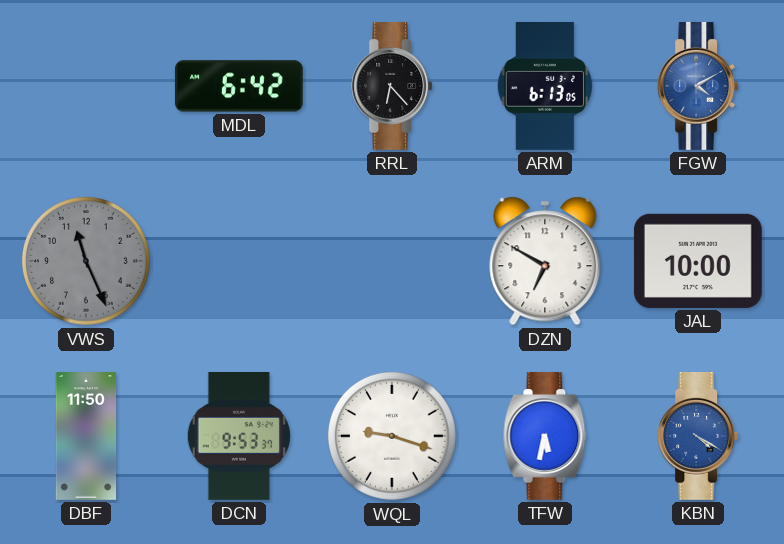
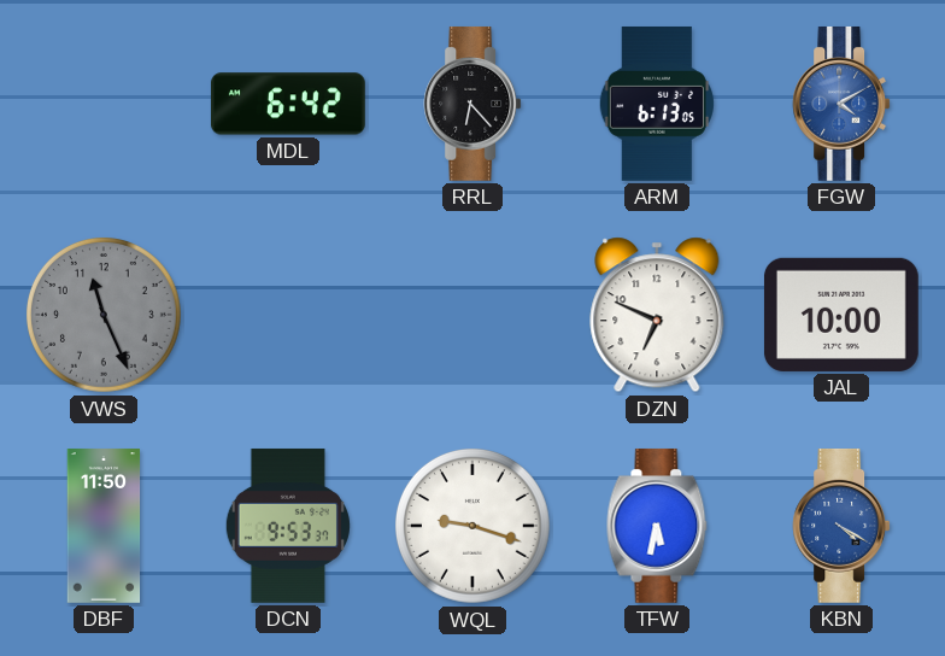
DZN: 6:50 -> 6:49
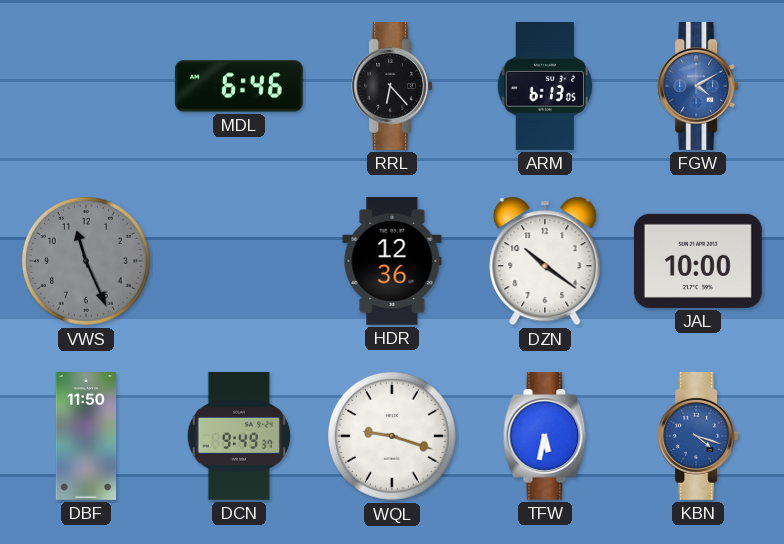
MDL: 6:42 -> 6:46
HDR: none -> 12:36
DZN: 6:49 -> 10:21
DCN: 9:53 -> 9:49
KBN: 4:20 -> 4:18
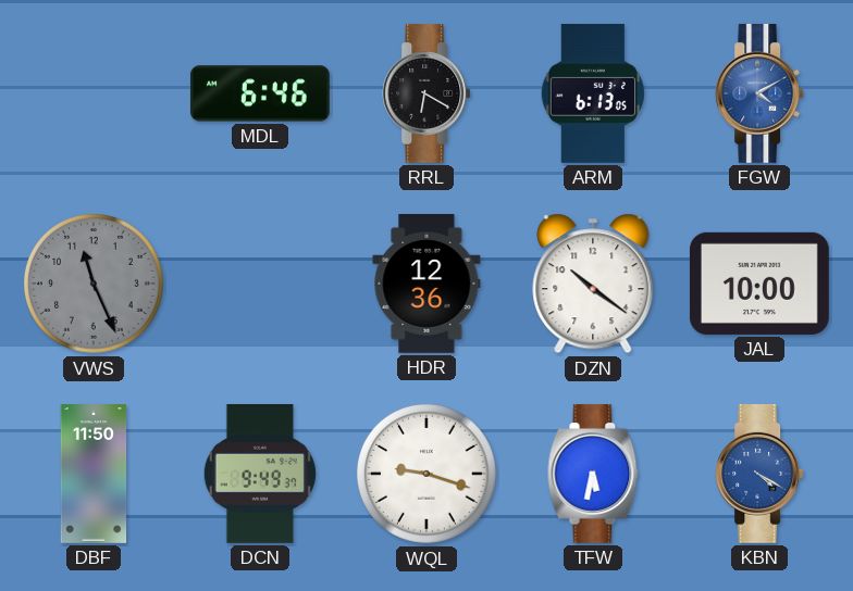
RRL: 6:23 -> 6:20
KBN: 4:18 -> 4:20
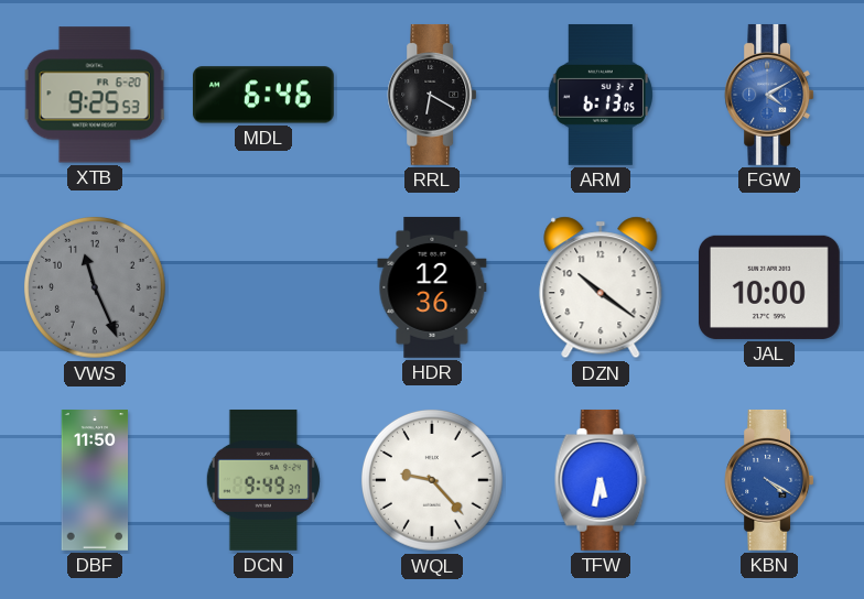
XTB: none -> 9:25
WQL: 9:18 -> 9:23
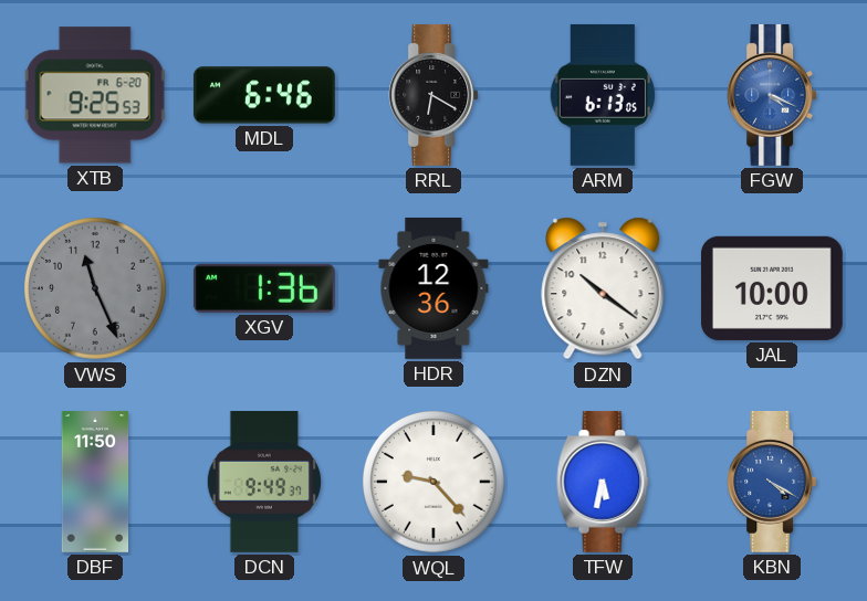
FGW: 4:10 -> 4:19
XGV: none -> 1:36
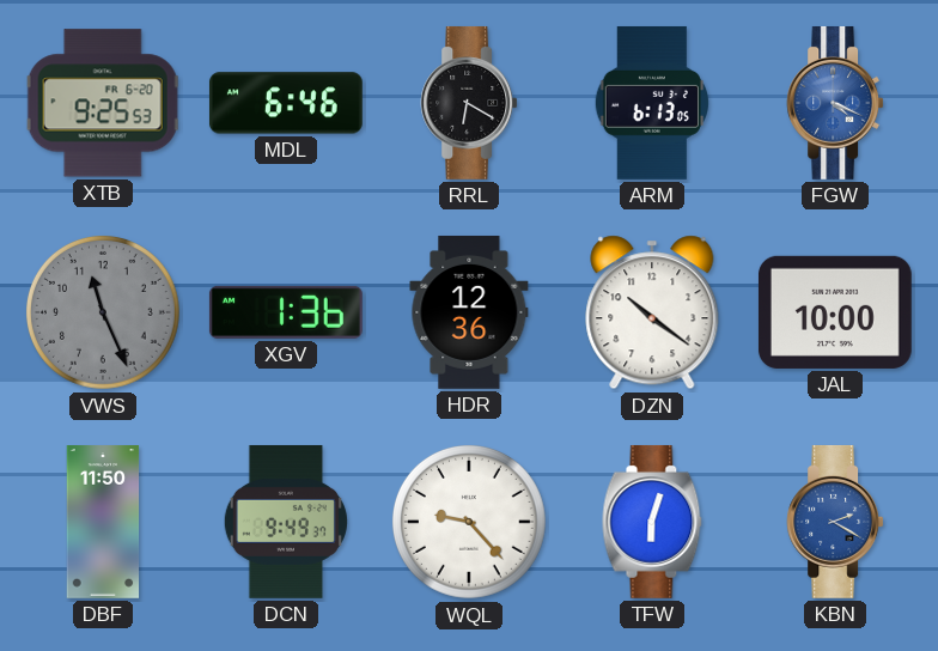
TFW: 5:32 -> 6:03
KBN: 4:20 -> 2:20
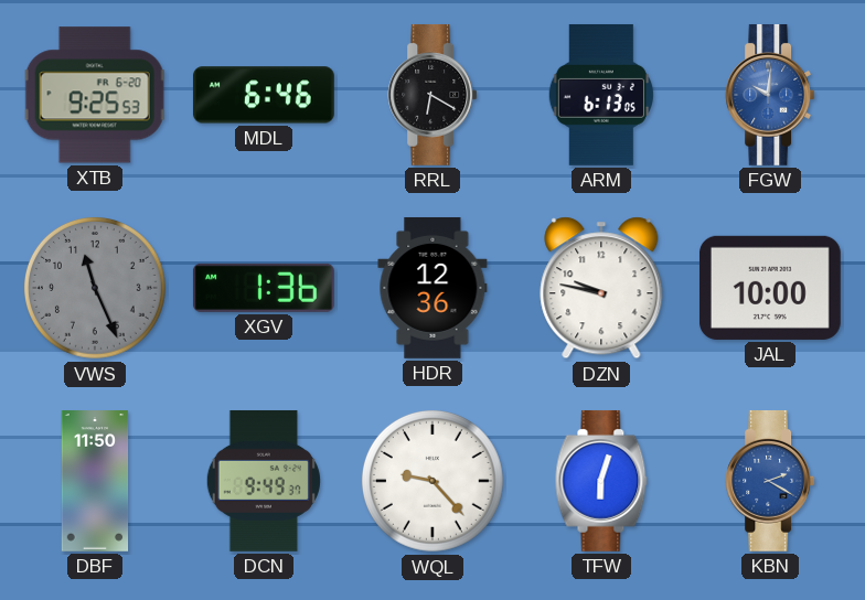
FGW: 4:19 -> 10:01
DZN: 10:21 -> 9:47
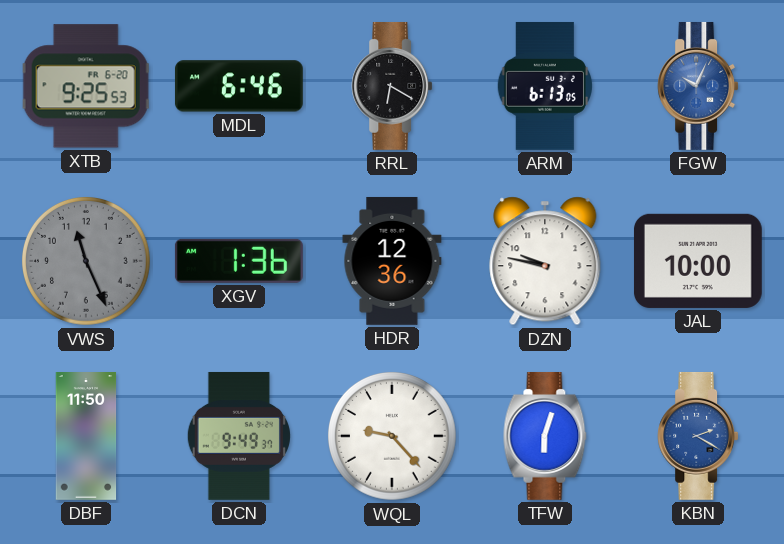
FGW: 10:01 -> 10:04
